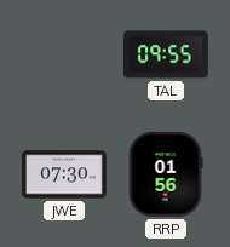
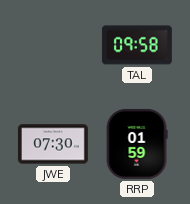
TAL: 09:55 -> 09:58
RRP: 01:56 -> 01:59
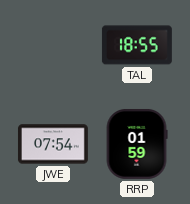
TAL: 09:58 -> 18:55
JWE: 07:30 -> 07:54
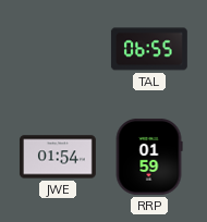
TAL: 18:55 -> 06:55
JWE: 07:54 -> 01:54
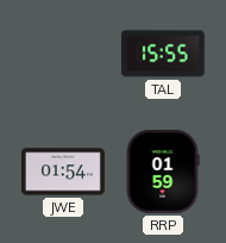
TAL: 06:55 -> 15:55
